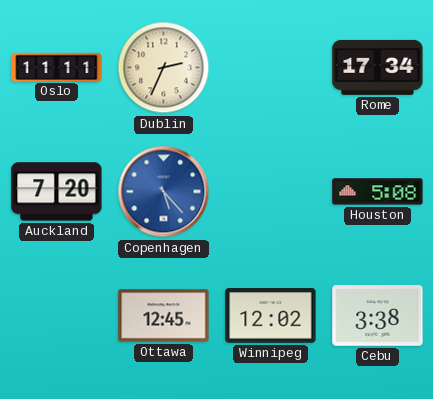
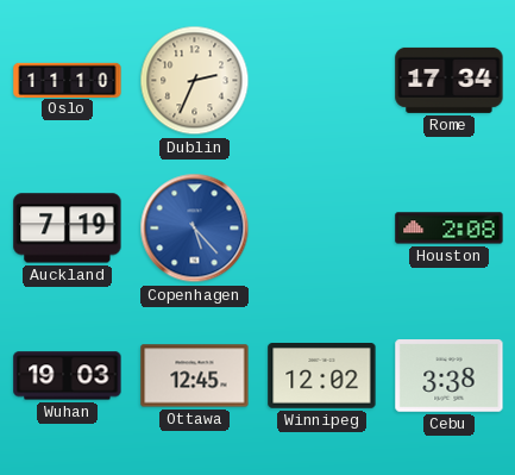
Oslo: 11:11 -> 11:10
Auckland: 7:20 -> 7:19
Houston: 5:08 -> 2:08
Wuhan: none -> 19:03
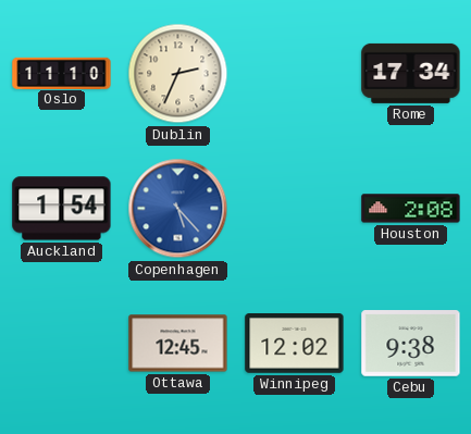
Auckland: 7:19 -> 1:54
Wuhan: 19:03 -> none
Cebu: 3:38 -> 9:38
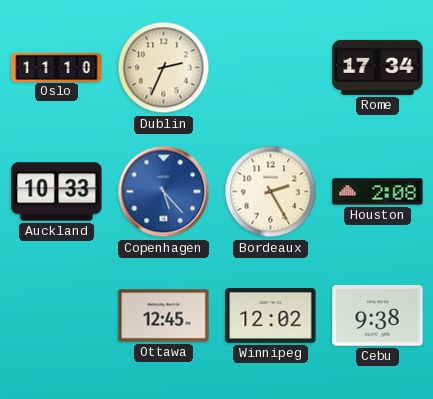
Auckland: 1:54 -> 10:33
Bordeaux: none -> 2:25
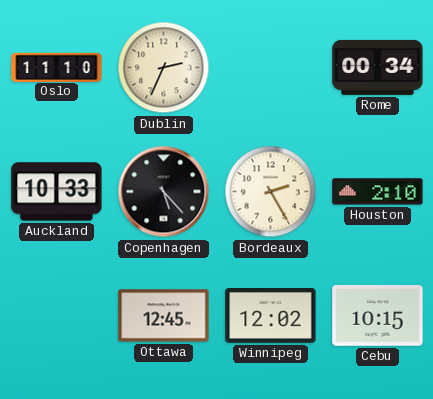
Rome: 17:34 -> 00:34
Copenhagen dial: blue -> black
Houston: 2:08 -> 2:10
Cebu: 9:38 -> 10:15
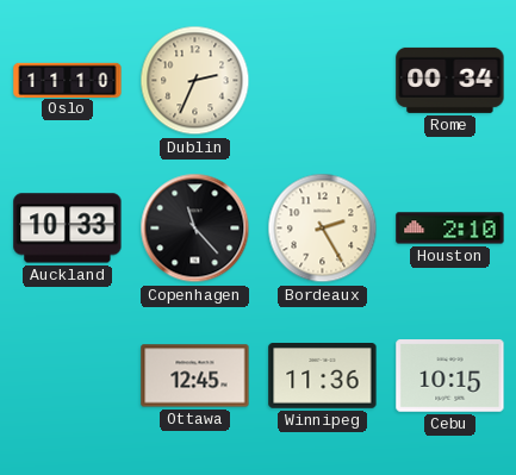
Copenhagen: 5:23 -> 11:23
Winnipeg: 12:02 -> 11:36
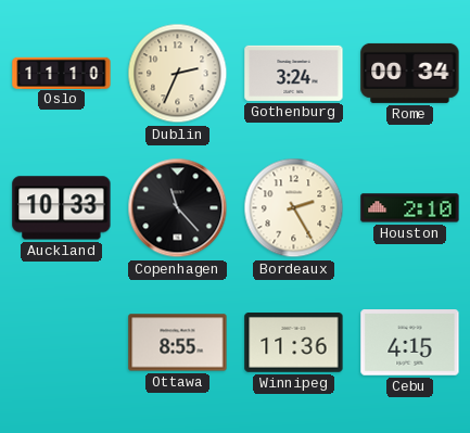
Gothenburg: none -> 3:24
Ottawa: 12:45 -> 8:55
Cebu: 10:15 -> 4:15
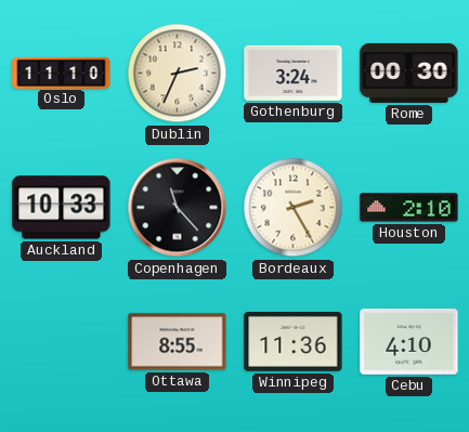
Rome: 00:34 -> 00:30
Cebu: 4:15 -> 4:10
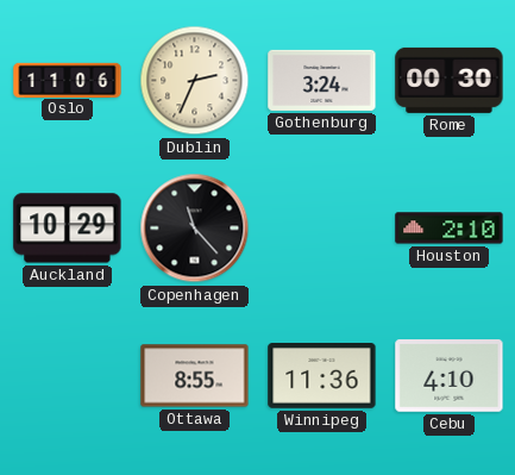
Oslo: 11:10 -> 11:06
Auckland: 10:33 -> 10:29
Bordeaux: 2:25 -> none
